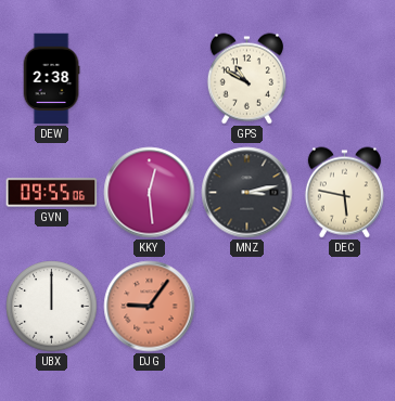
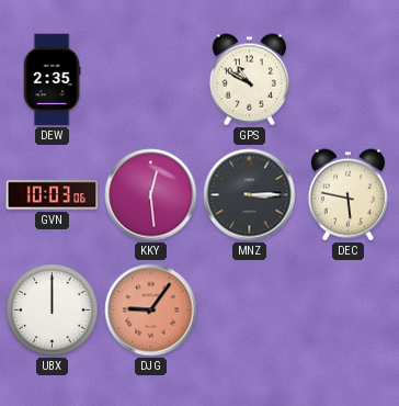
DEW: 2:38 -> 2:35
GVN: 09:55 -> 10:03
MNZ: 3:13 -> 3:15
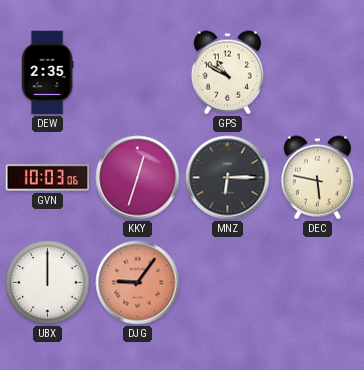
KKY: 12:29 -> 12:33
MNZ: 3:15 -> 6:15
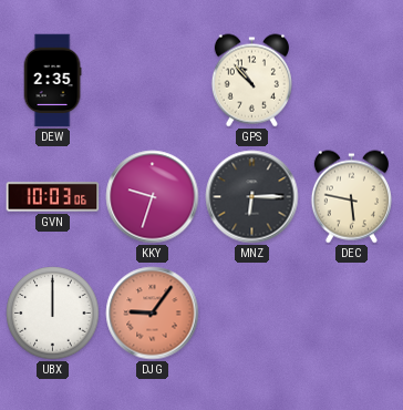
GPS: 10:50 -> 10:53
KKY: 12:33 -> 9:33
